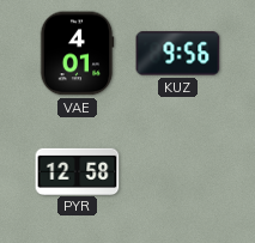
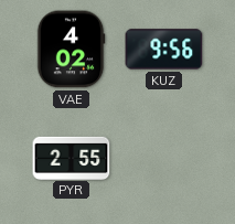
VAE: 4:01 -> 4:02
PYR: 12:58 -> 2:55
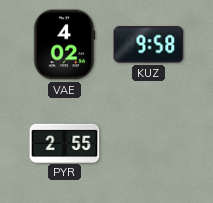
KUZ: 9:56 -> 9:58
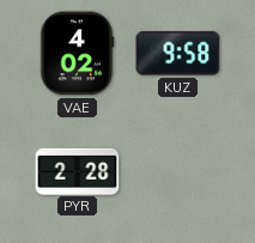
PYR: 2:55 -> 2:28
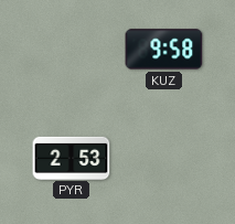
VAE: 4:02 -> none
PYR: 2:28 -> 2:53
